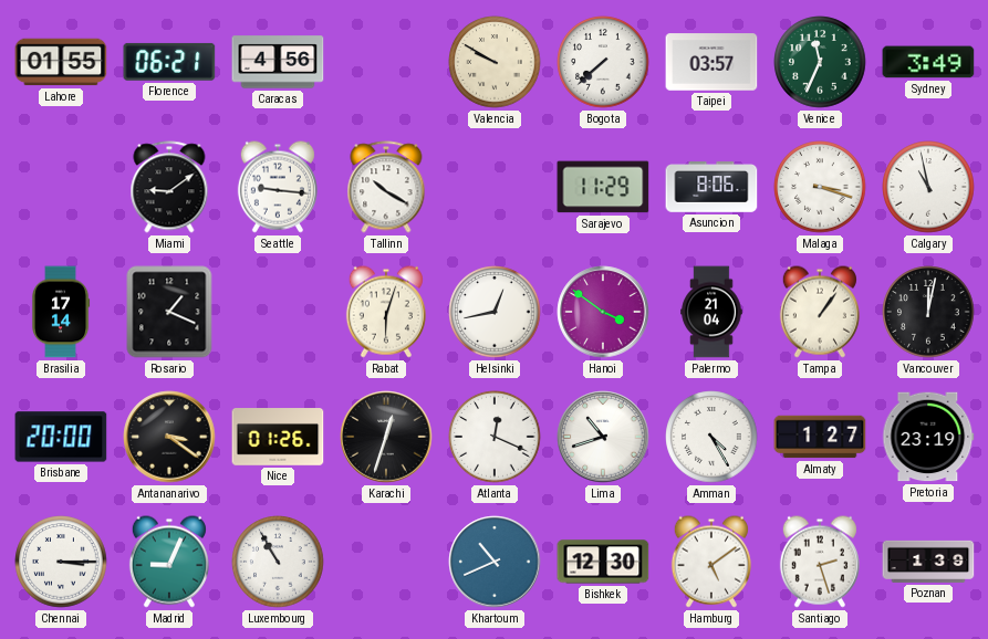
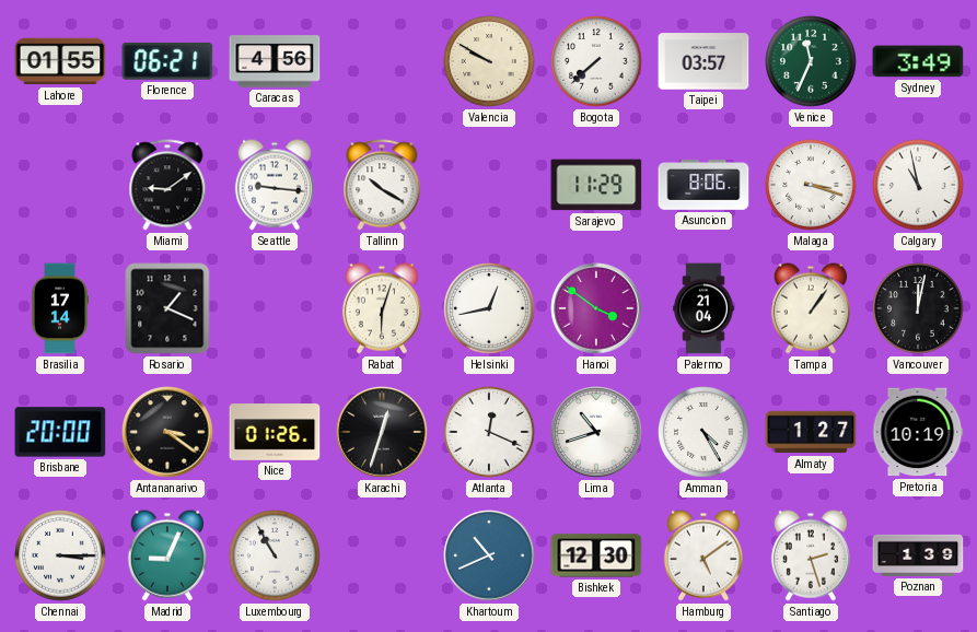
Pretoria: 23:19 -> 10:19
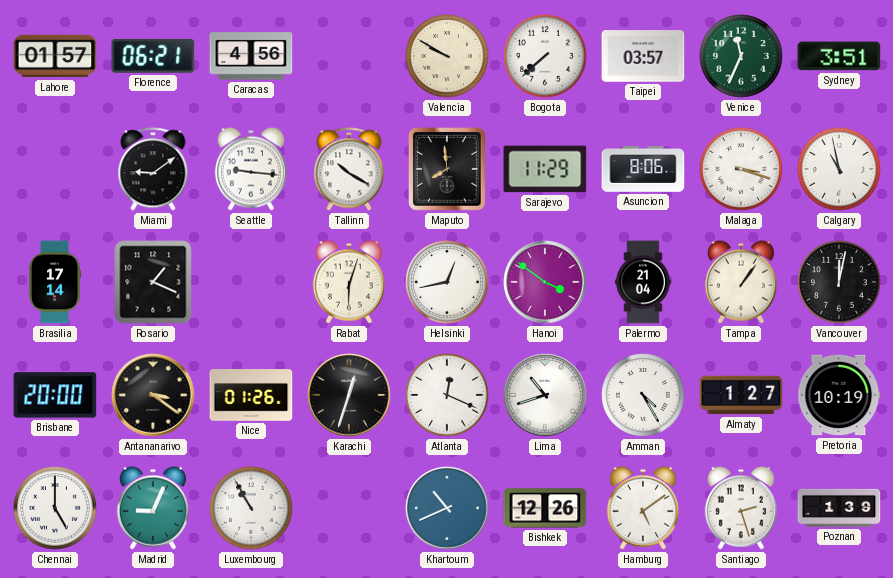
Lahore: 01:55 -> 01:57
Sydney: 3:49 -> 3:51
Maputo: none -> 7:59
Chennai: 3:15 -> 5:00
Bishkek: 12:30 -> 12:26
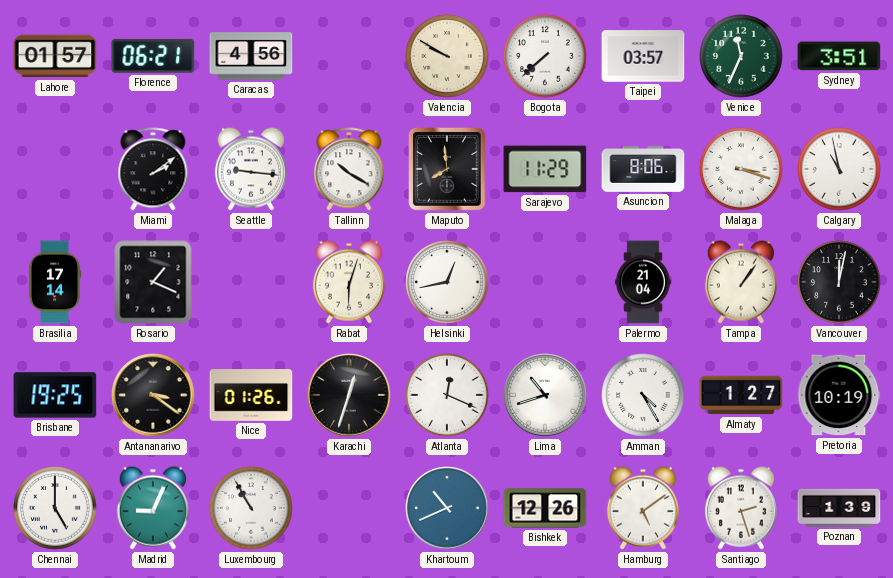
Miami: 9:09 -> 2:09
Hanoi: 3:51 -> none
Brisbane: 20:00 -> 19:25
